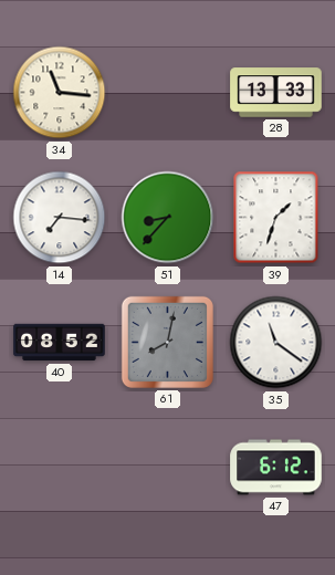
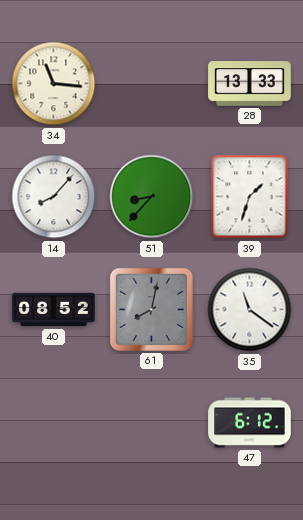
14: 7:16 -> 8:07
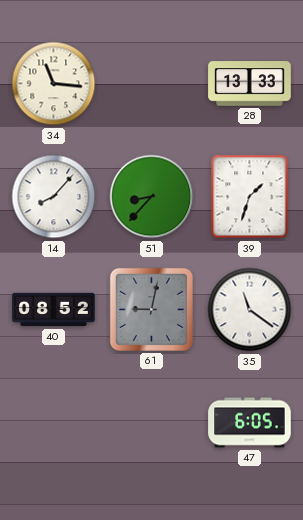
61: 8:02 -> 9:02
47: 6:12 -> 6:05
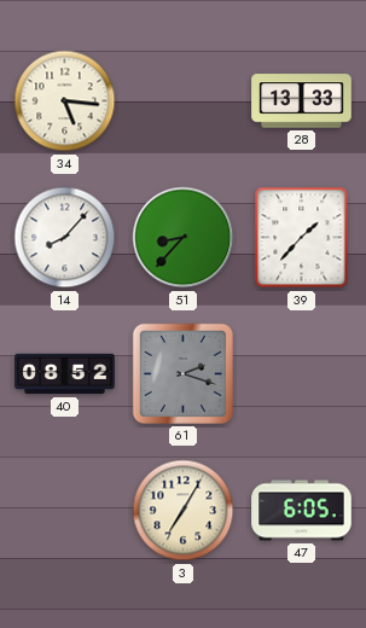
34: 11:16 -> 5:16
39: 1:33 -> 1:37
61: 9:02 -> 2:18
35: 11:21 -> none
3: none -> 7:05
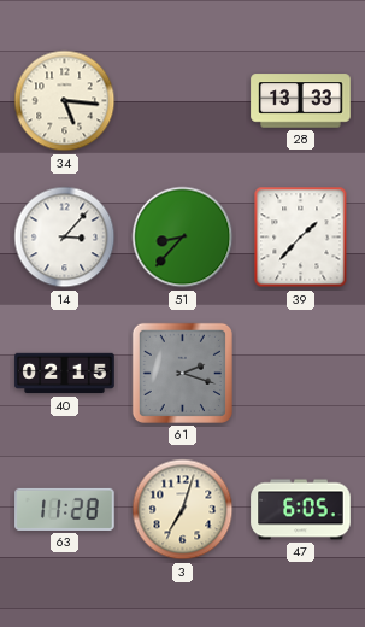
14: 8:07 -> 3:07
40: 08:52 -> 02:15
63: none -> 11:28
3: 7:05 -> 7:03
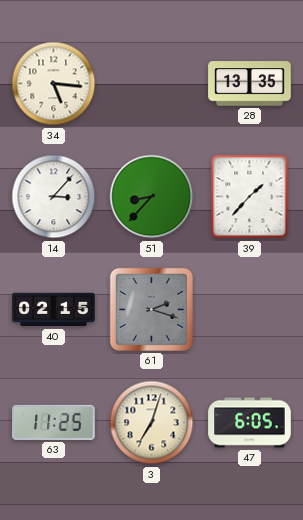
28: 13:33 -> 13:35
63: 11:28 -> 11:25
